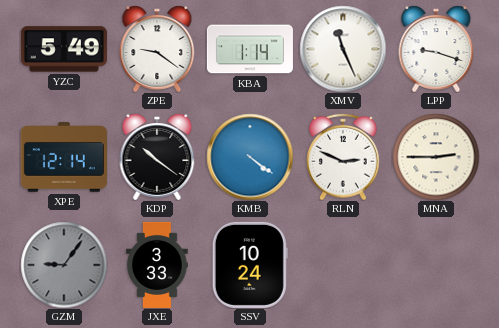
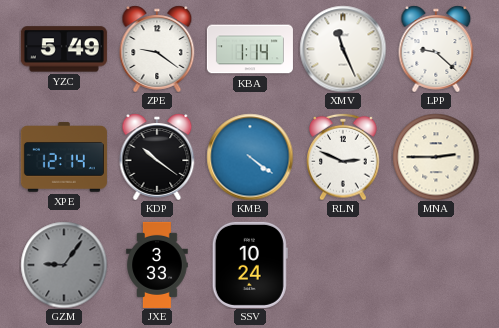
LPP: 9:18 -> 9:22
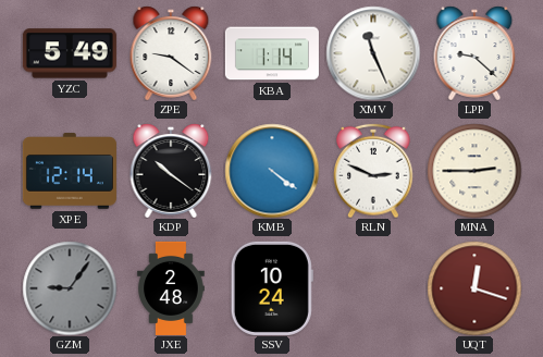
JXE: 3:33 -> 2:48
UQT: none -> 12:18
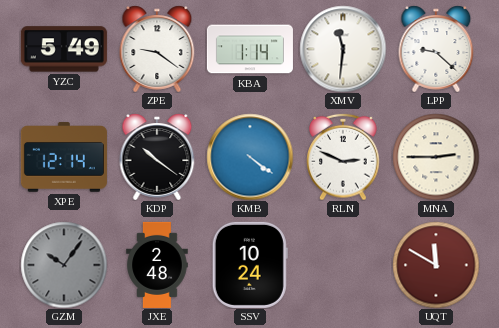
XMV: 11:26 -> 11:31
GZM: 9:06 -> 10:06
UQT: 12:18 -> 11:50
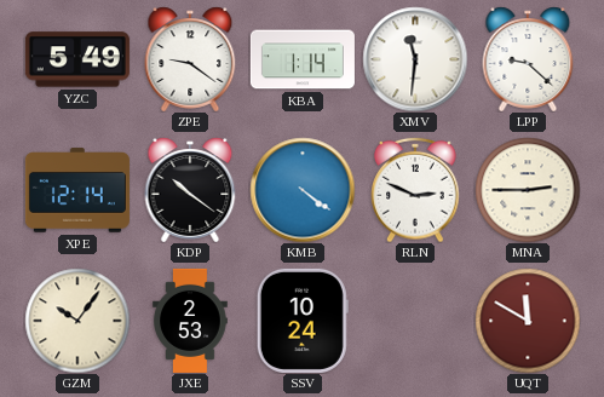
GZM dial: grey -> cream
JXE: 2:48 -> 2:53
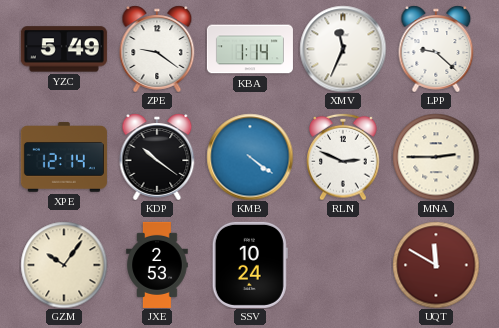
XMV: 11:31 -> 11:34
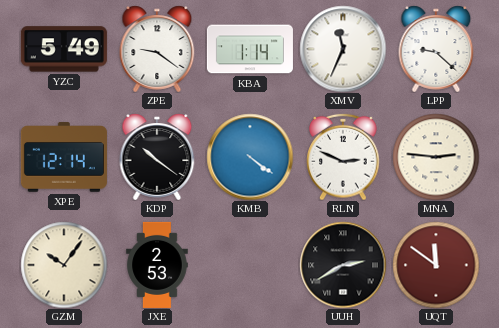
MNA: 2:45 -> 2:46
SSV: 10:24 -> none
UUH: none -> 2:40
UQT: 11:50 -> 11:51
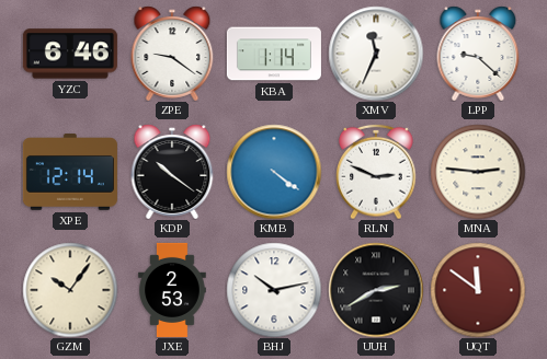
YZC: 5:49 -> 6:46
BHJ: none -> 10:13
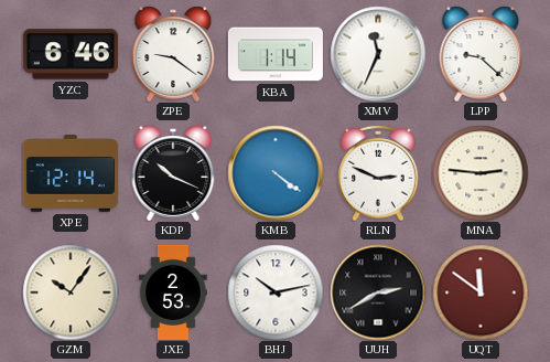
KDP: 10:21 -> 10:19
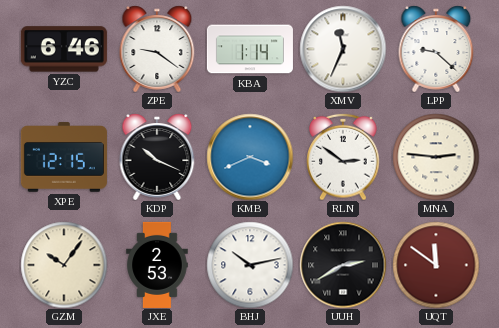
XPE: 12:14 -> 12:15
KMB: 4:21 -> 3:41
RLN: 2:49 -> 2:51
